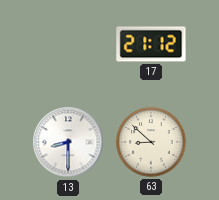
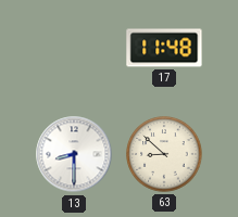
17: 21:12 -> 11:48
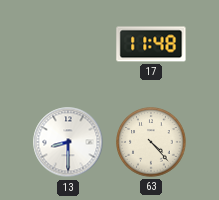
63: 8:52 -> 4:23
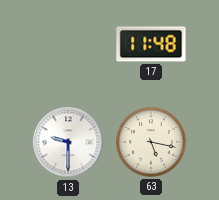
13: 8:30 -> 9:30
63: 4:23 -> 5:17
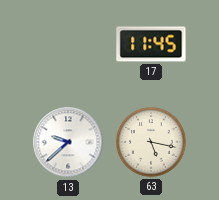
17: 11:48 -> 11:45
13: 9:30 -> 9:38
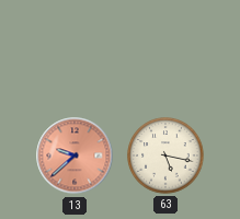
17: 11:45 -> none
13 dial: white -> salmon
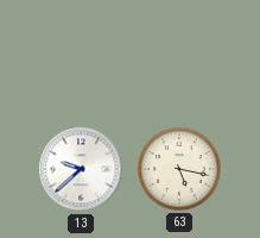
13 dial: salmon -> white
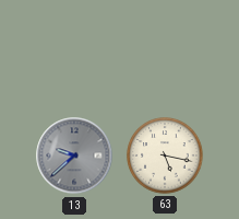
13 dial: white -> grey
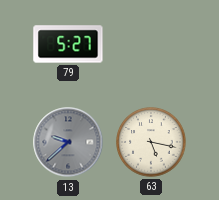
79: none -> 5:27
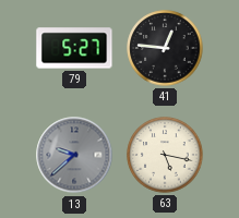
41: none -> 12:46
